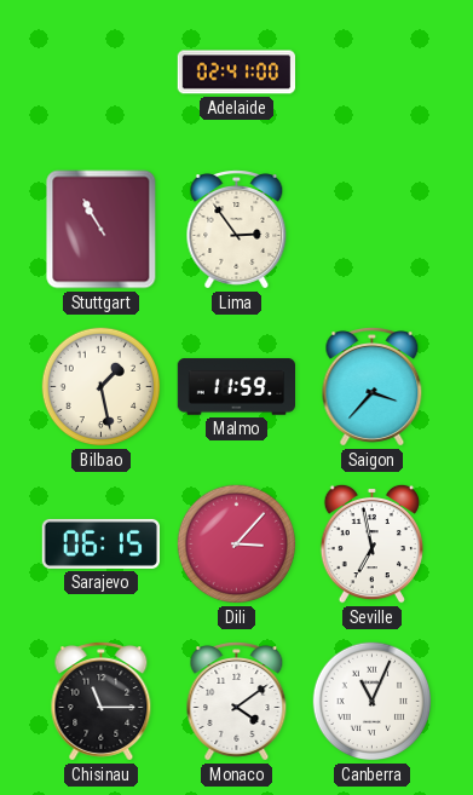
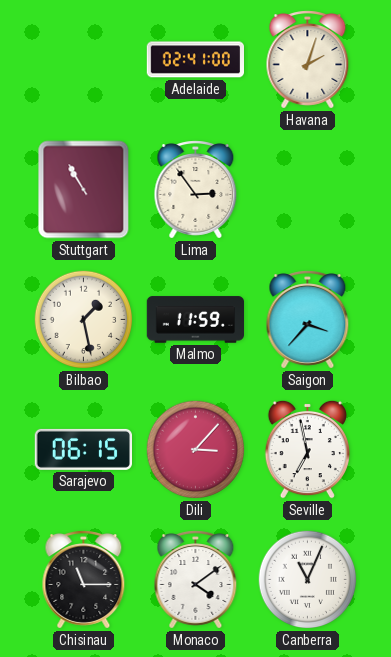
Havana: none -> 2:03
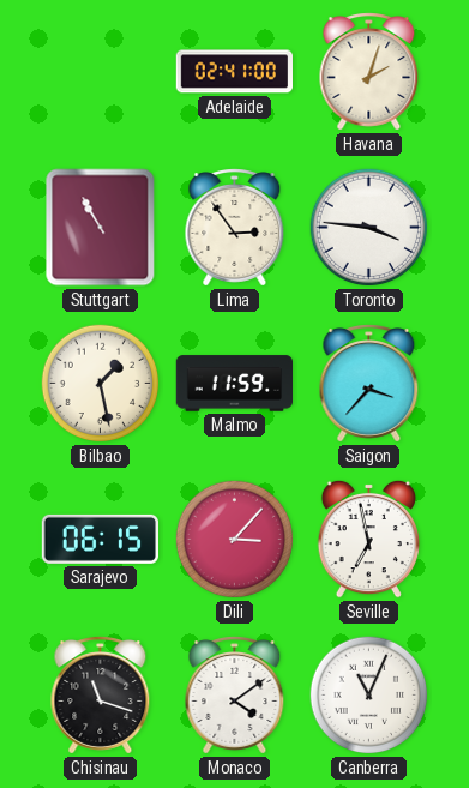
Toronto: none -> 3:46
Chisinau: 11:15 -> 11:18
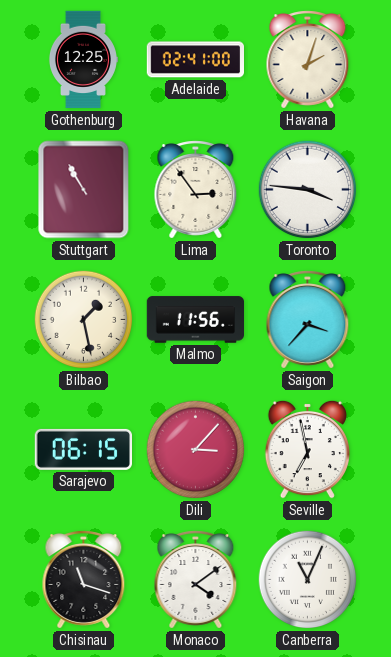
Gothenburg: none -> 12:25
Malmo: 11:59 -> 11:56
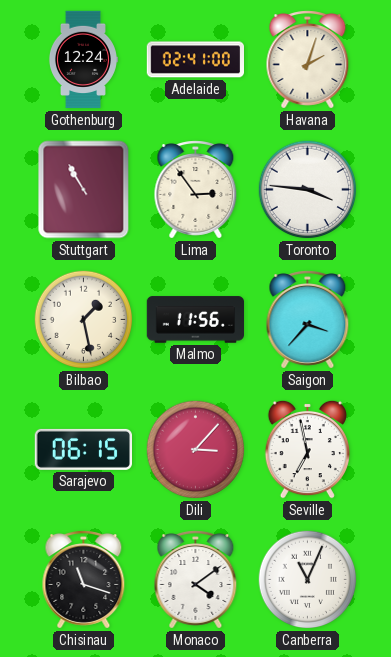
Gothenburg: 12:25 -> 12:24
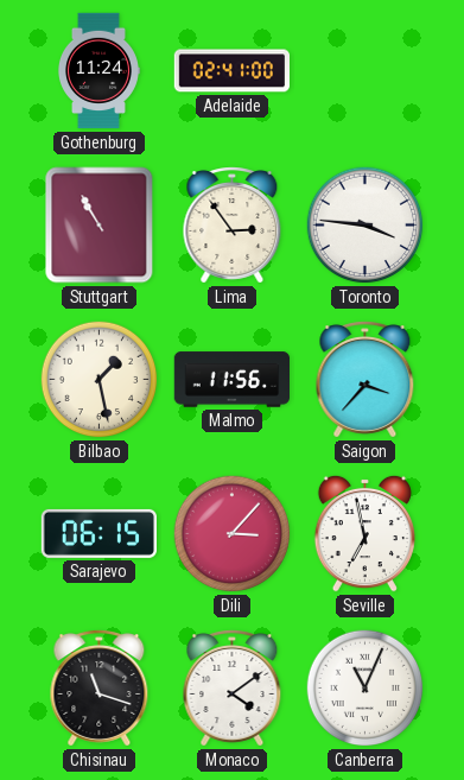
Gothenburg: 12:24 -> 11:24
Havana: 2:03 -> none
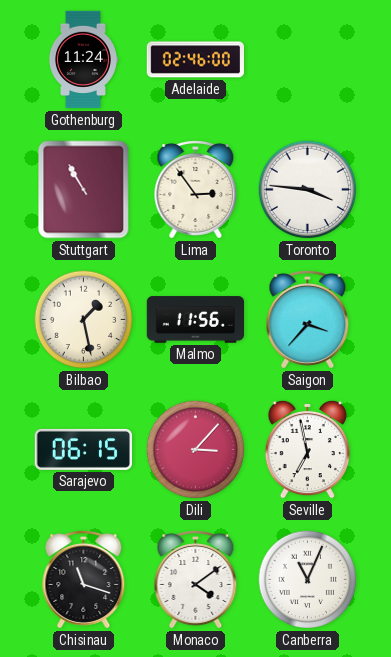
Adelaide: 02:41 -> 02:46
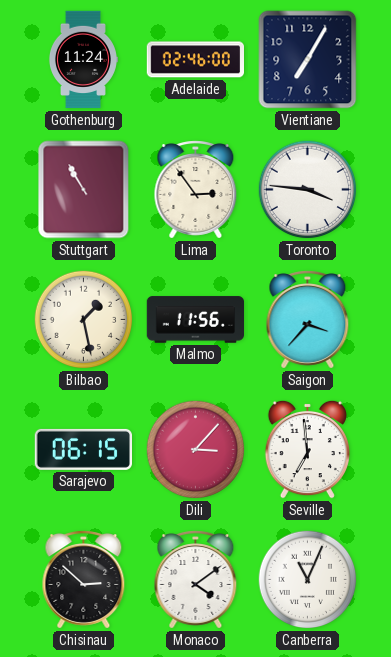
Vientiane: none -> 7:05
Seville: 6:58 -> 6:59
Chisinau: 11:18 -> 2:52
